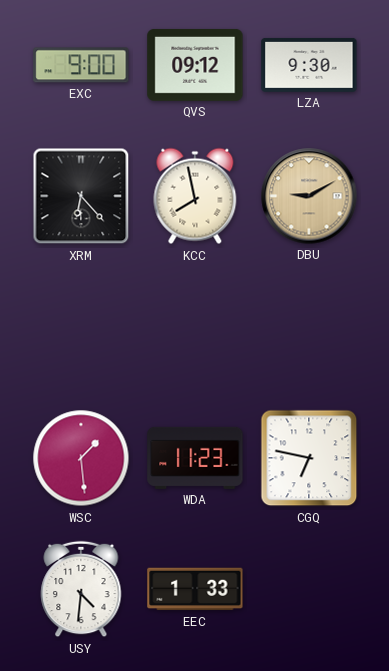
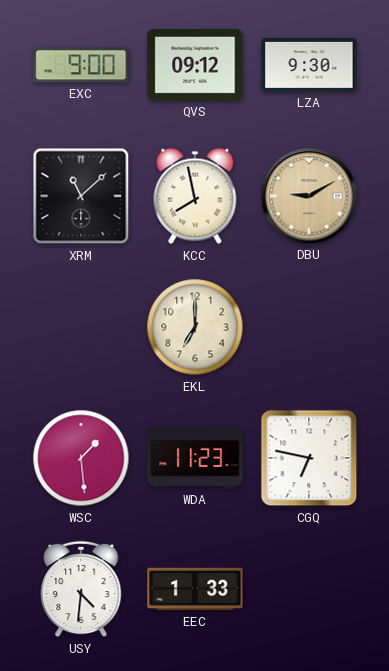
XRM: 6:23 -> 11:08
EKL: none -> 7:00
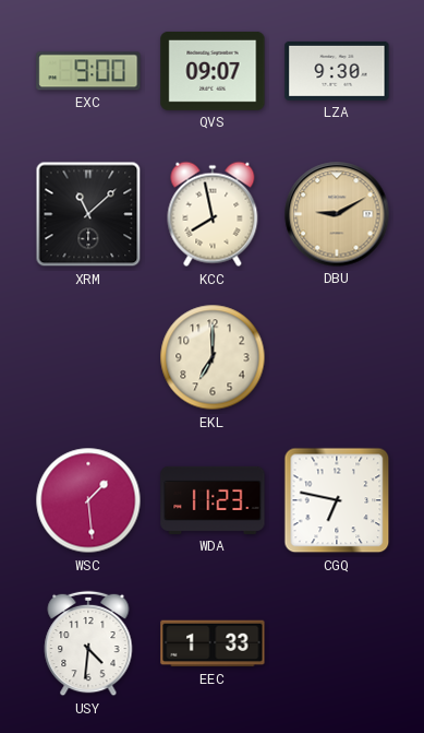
QVS: 09:12 -> 09:07
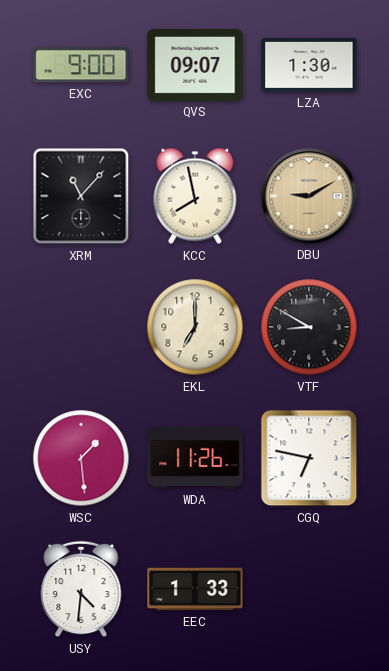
LZA: 9:30 -> 1:30
XRM: 11:08 -> 11:07
VTF: none -> 8:50
WDA: 11:23 -> 11:26
